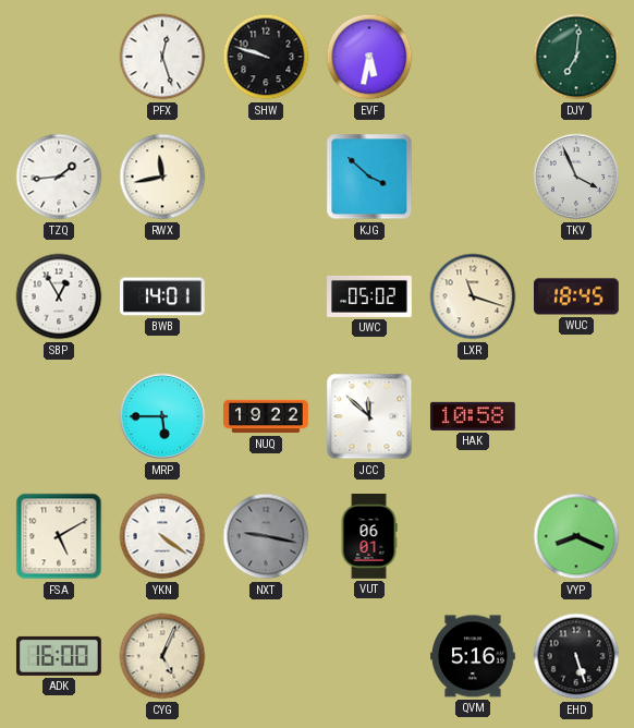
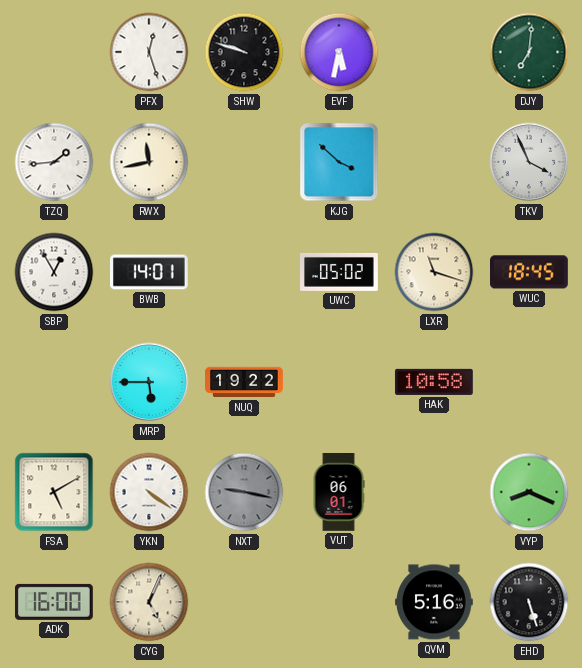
JCC: 11:52 -> none
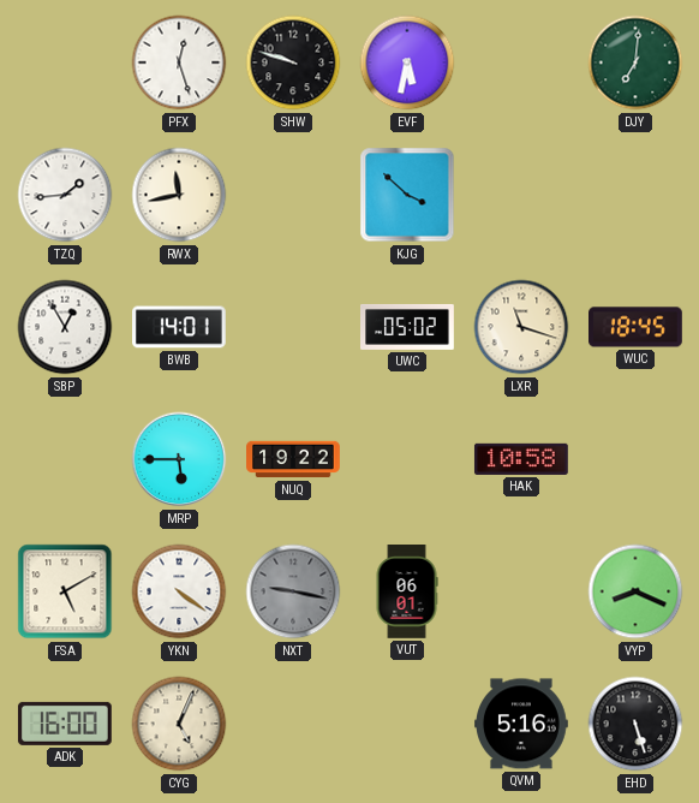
TKV: 3:56 -> none
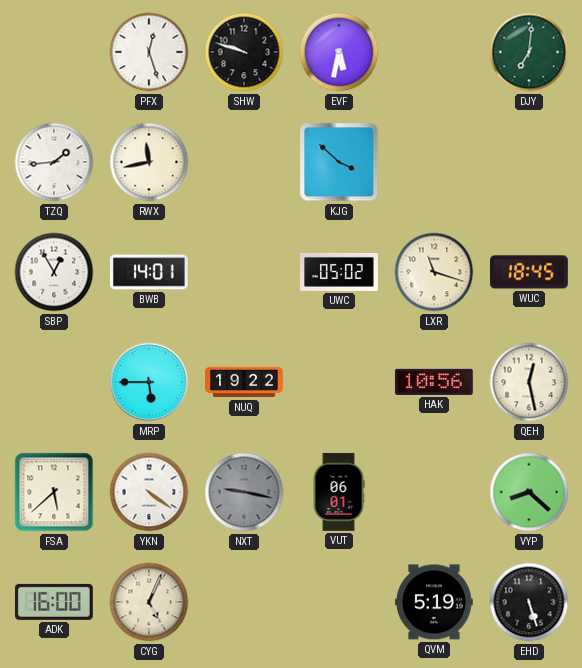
HAK: 10:58 -> 10:56
QEH: none -> 12:28
FSA: 5:10 -> 5:38
VYP: 8:19 -> 8:22
QVM: 5:16 -> 5:19
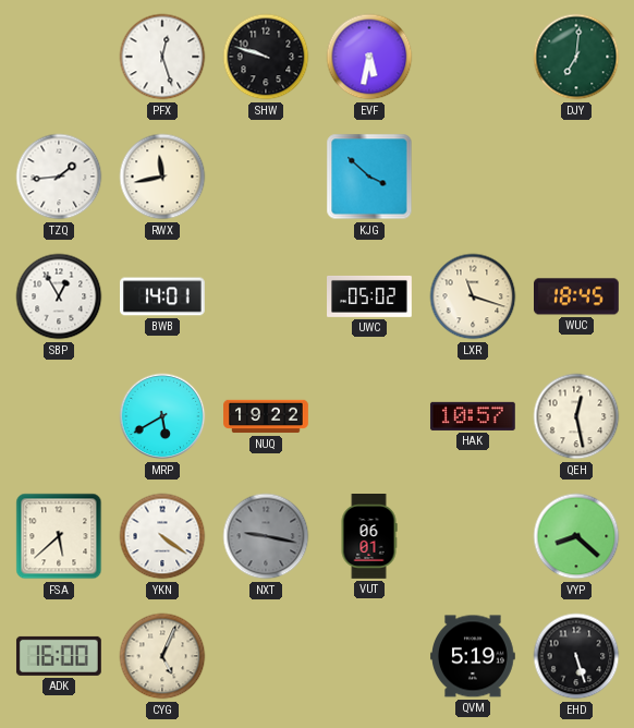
MRP: 5:45 -> 5:40
HAK: 10:56 -> 10:57
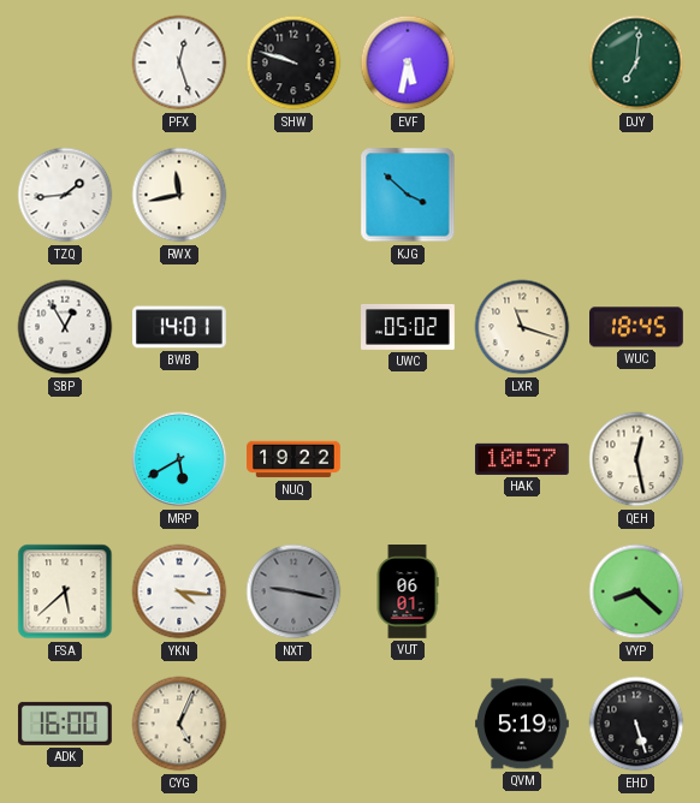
YKN: 4:21 -> 4:16
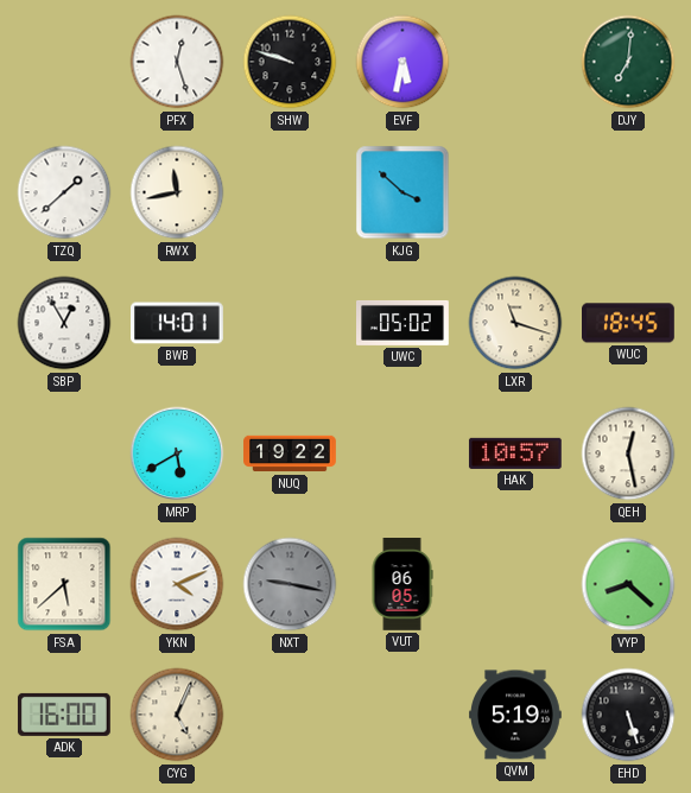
TZQ: 1:44 -> 1:38
YKN: 4:16 -> 4:11
VUT: 06:01 -> 06:05
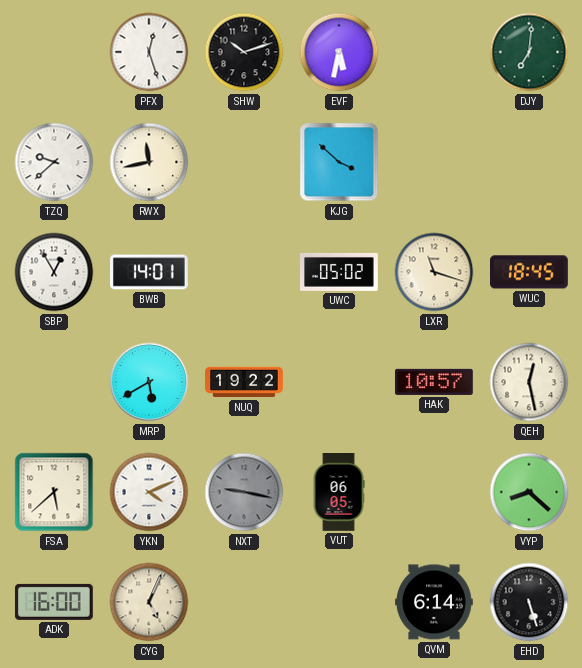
SHW: 9:48 -> 10:12
TZQ: 1:38 -> 9:38
QVM: 5:19 -> 6:14
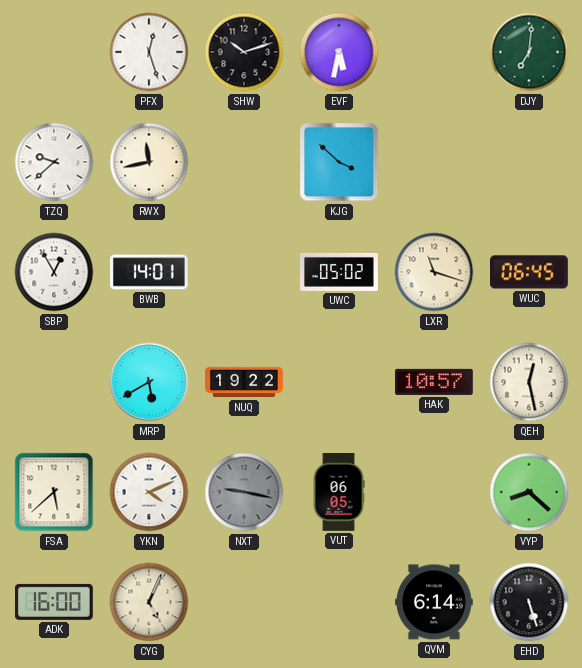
WUC: 18:45 -> 06:45
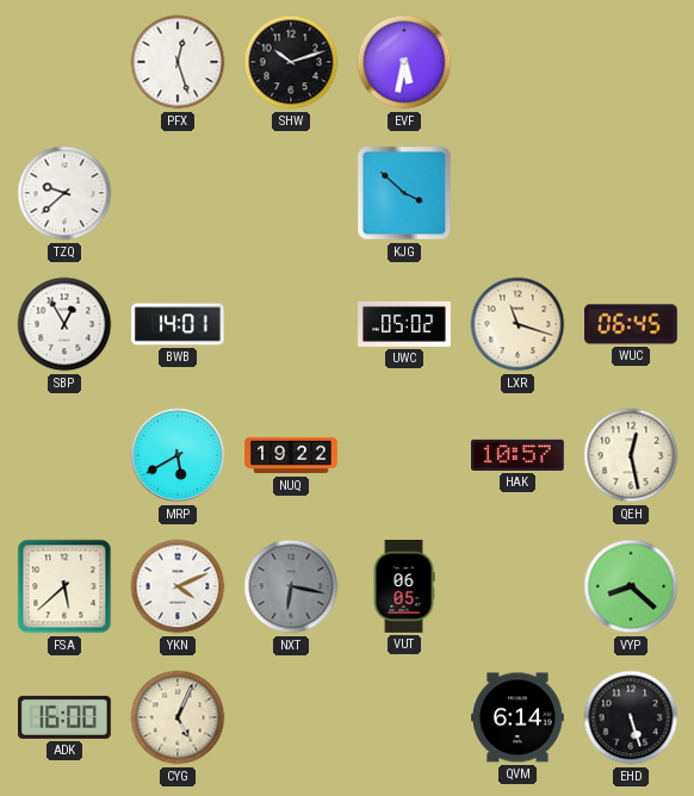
DJY: 7:01 -> none
RWX: 11:43 -> none
NXT: 9:17 -> 6:17
